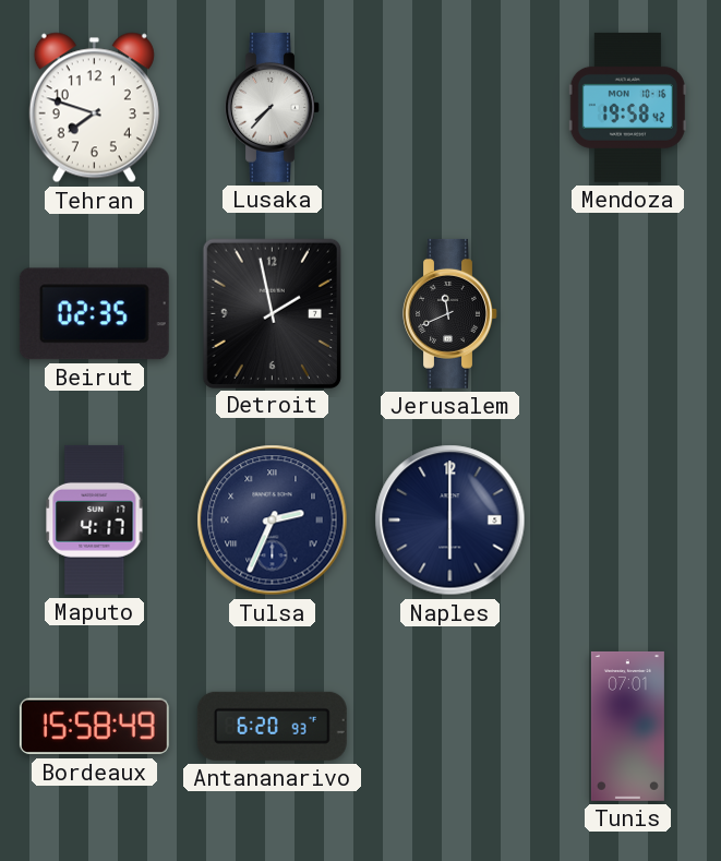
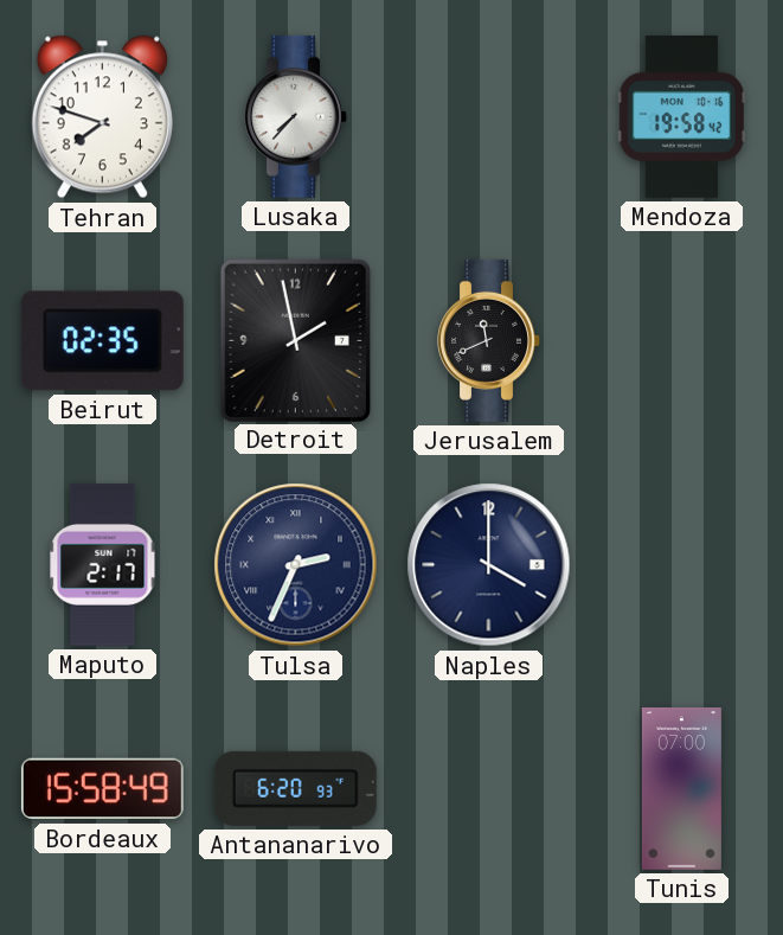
Maputo: 4:17 -> 2:17
Naples: 6:00 -> 4:00
Tunis: 07:01 -> 07:00
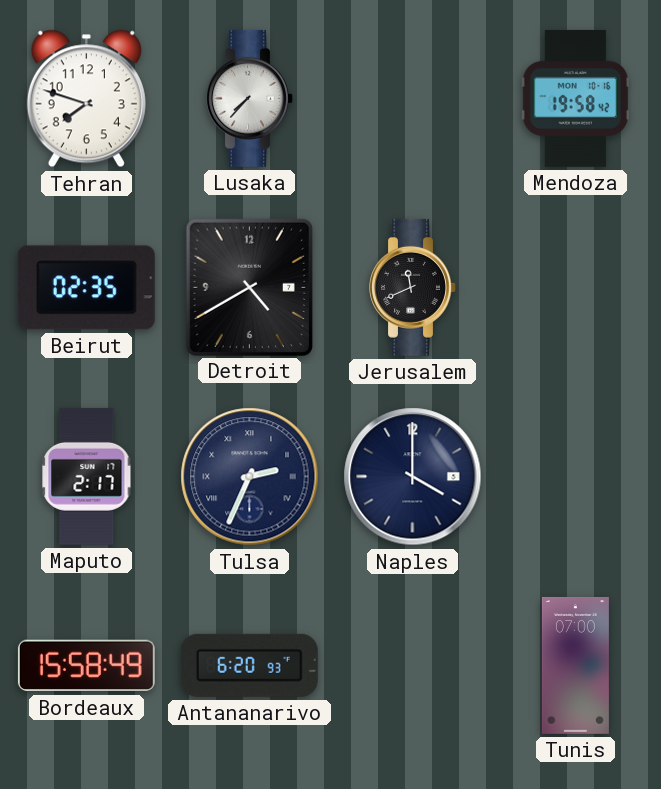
Detroit: 1:58 -> 4:40
